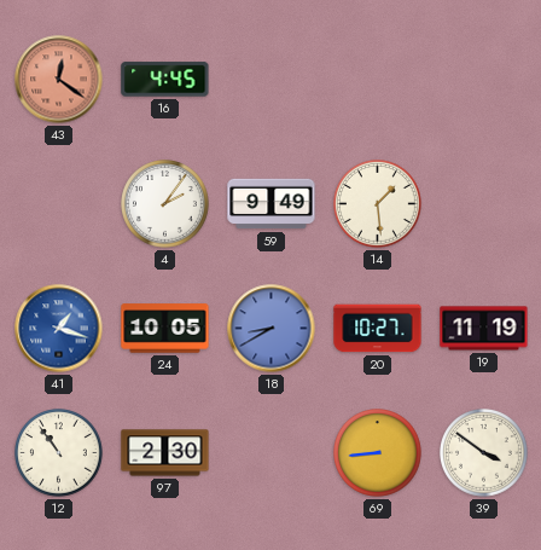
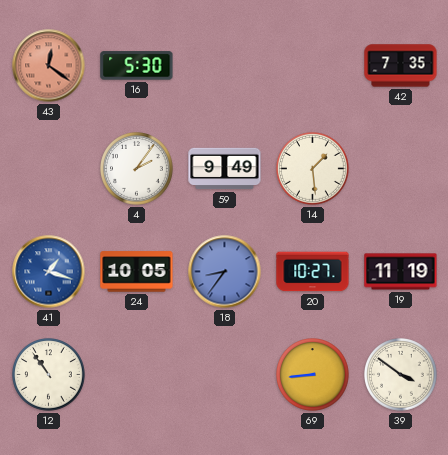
16: 4:45 -> 5:30
42: none -> 7:35
18: 8:40 -> 8:36
97: 2:30 -> none
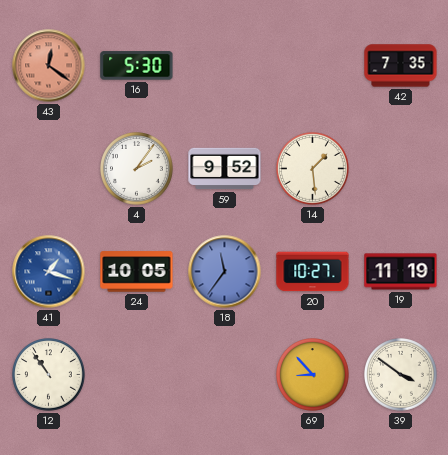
59: 9:49 -> 9:52
18: 8:36 -> 11:36
69: 8:44 -> 8:53
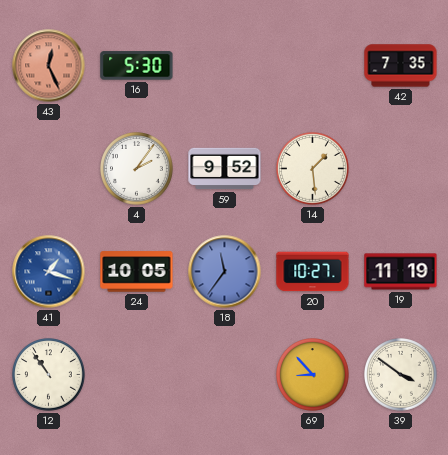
43: 12:21 -> 12:26
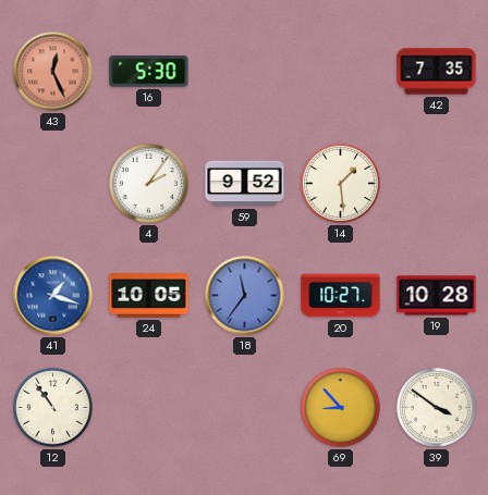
19: 11:19 -> 10:28
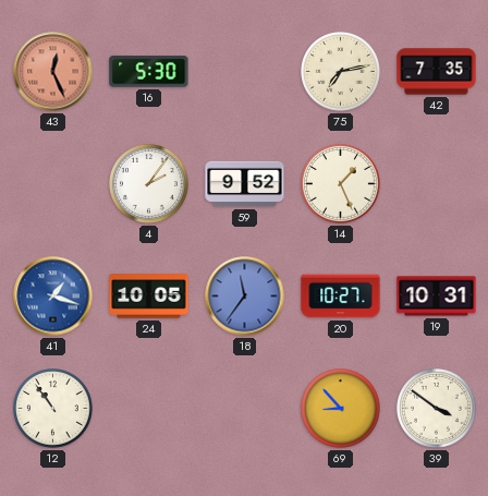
75: none -> 7:13
14: 1:29 -> 1:26
19: 10:28 -> 10:31
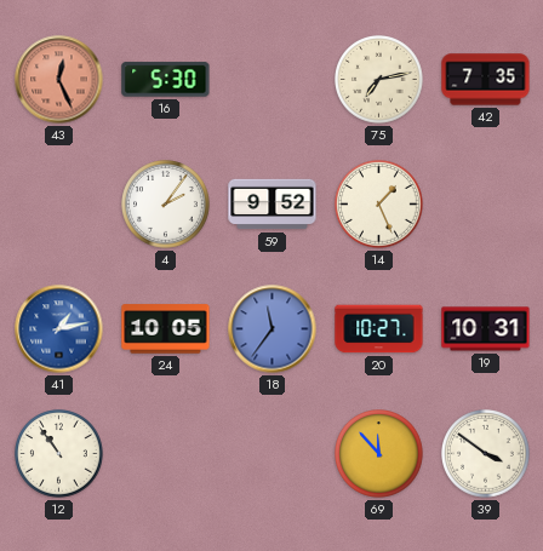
41: 1:18 -> 1:13
69: 8:53 -> 11:53
